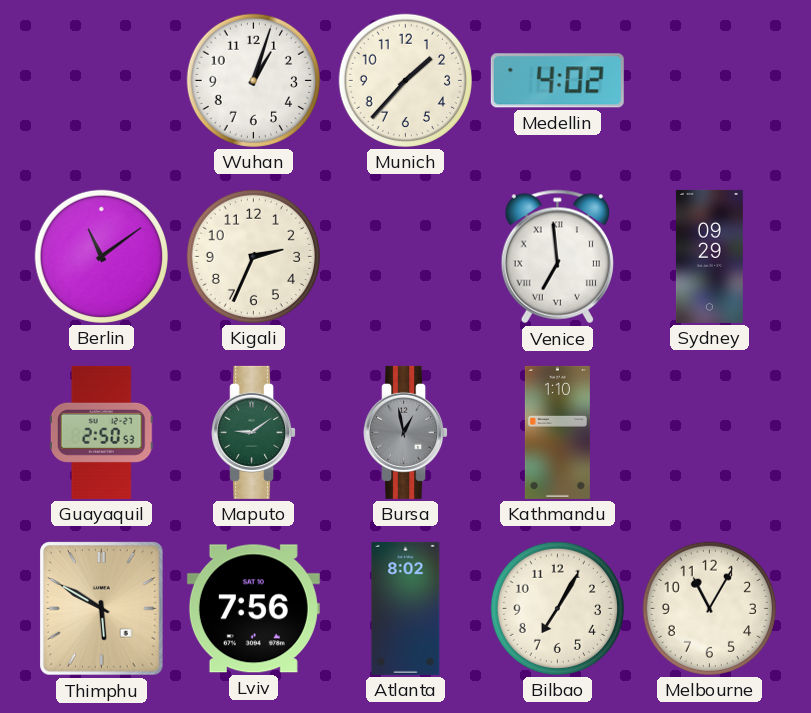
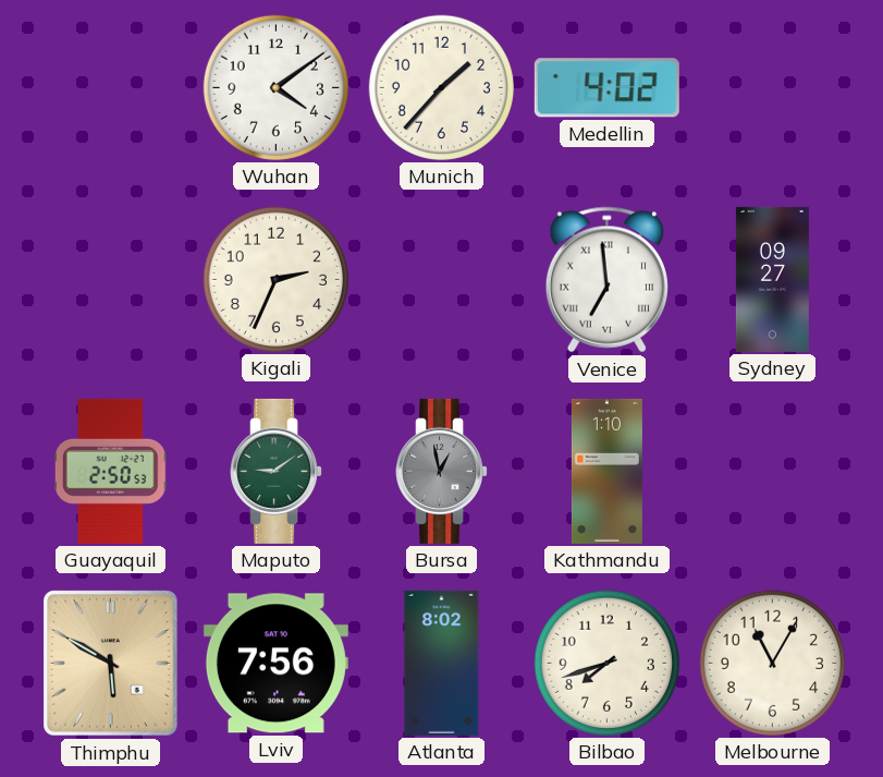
Wuhan: 1:03 -> 4:09
Berlin: 11:09 -> none
Sydney: 09:29 -> 09:27
Bilbao: 7:05 -> 7:42
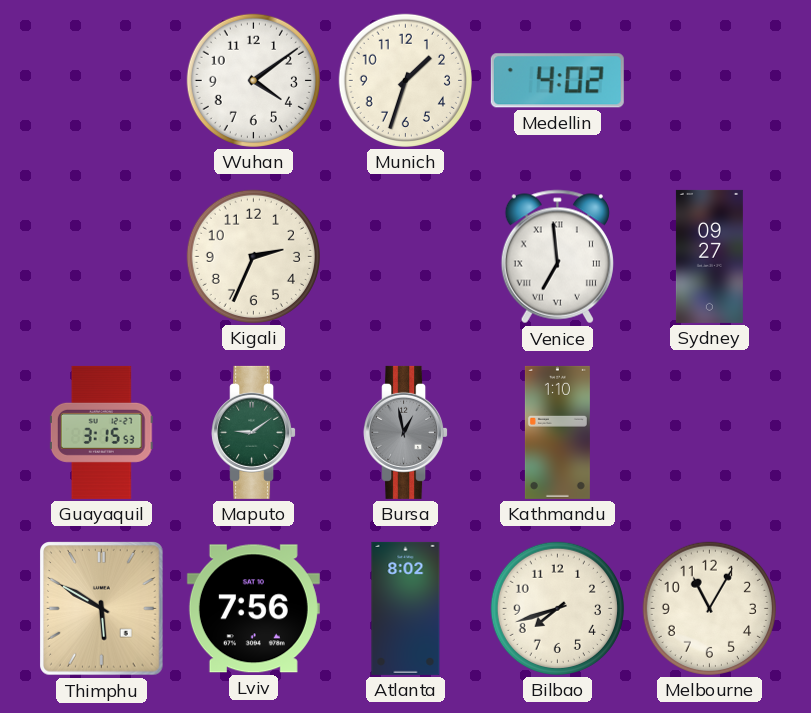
Munich: 1:37 -> 1:33
Guayaquil: 2:50 -> 3:15
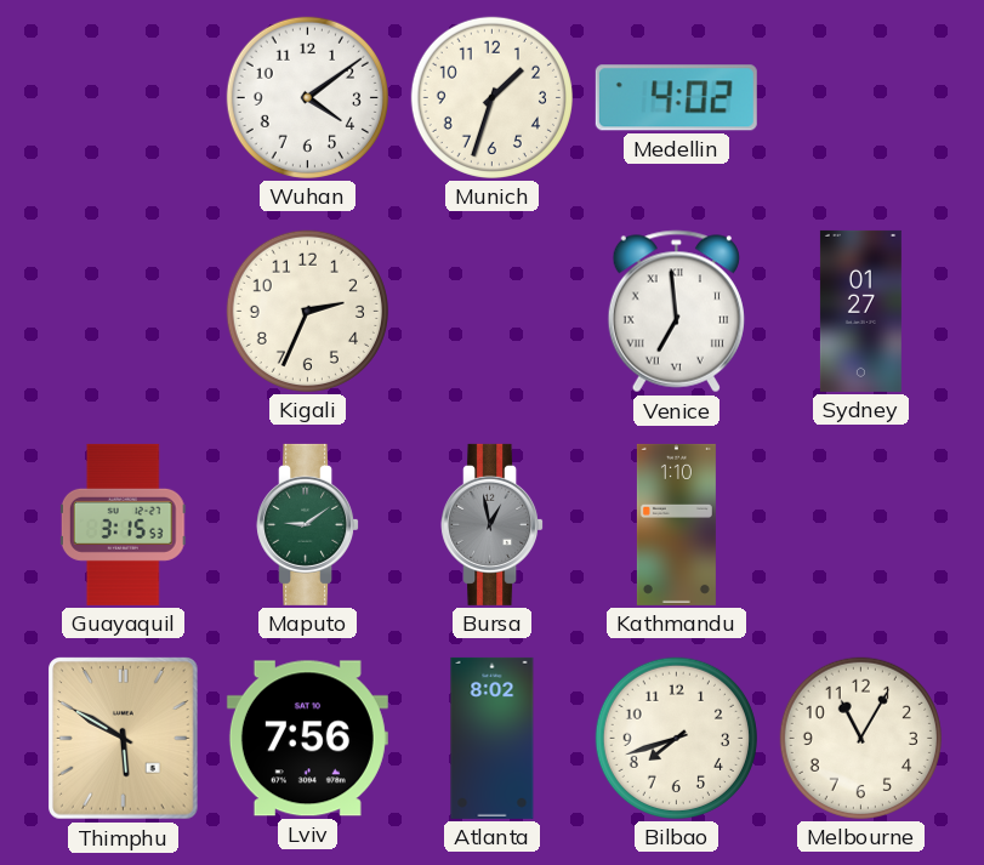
Sydney: 09:27 -> 01:27
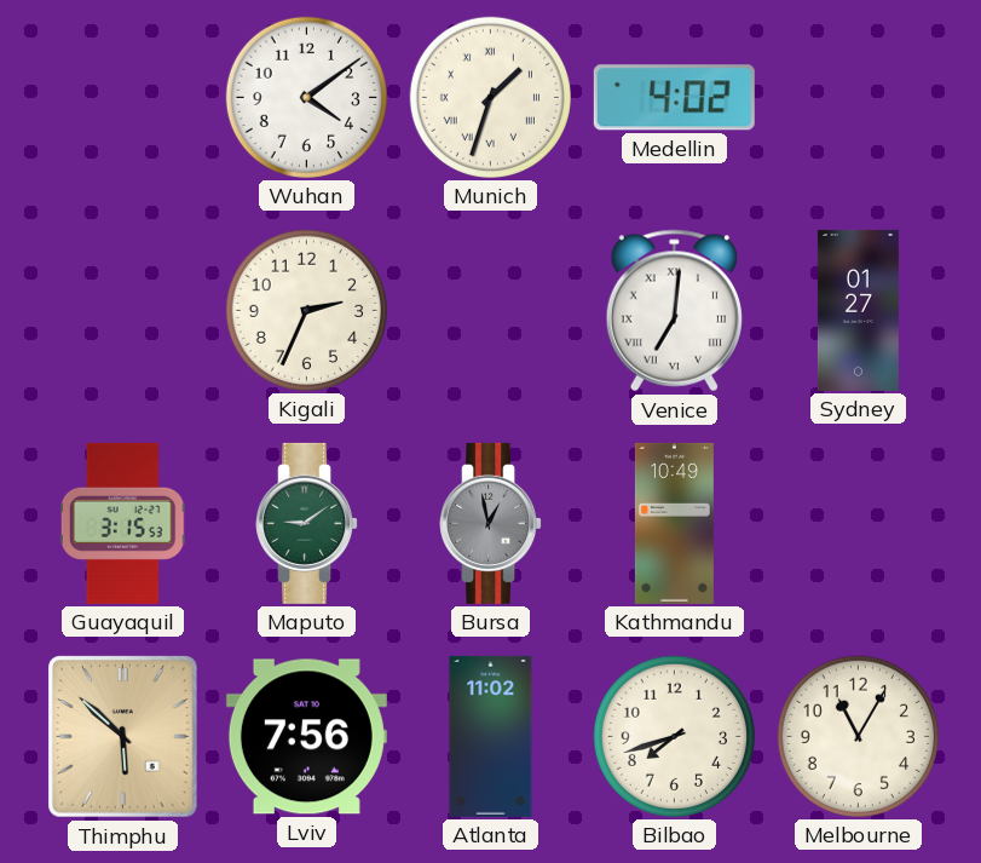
Munich numerals: Arabic -> Roman
Venice: 6:59 -> 7:01
Kathmandu: 1:10 -> 10:49
Thimphu: 5:50 -> 5:52
Atlanta: 8:02 -> 11:02
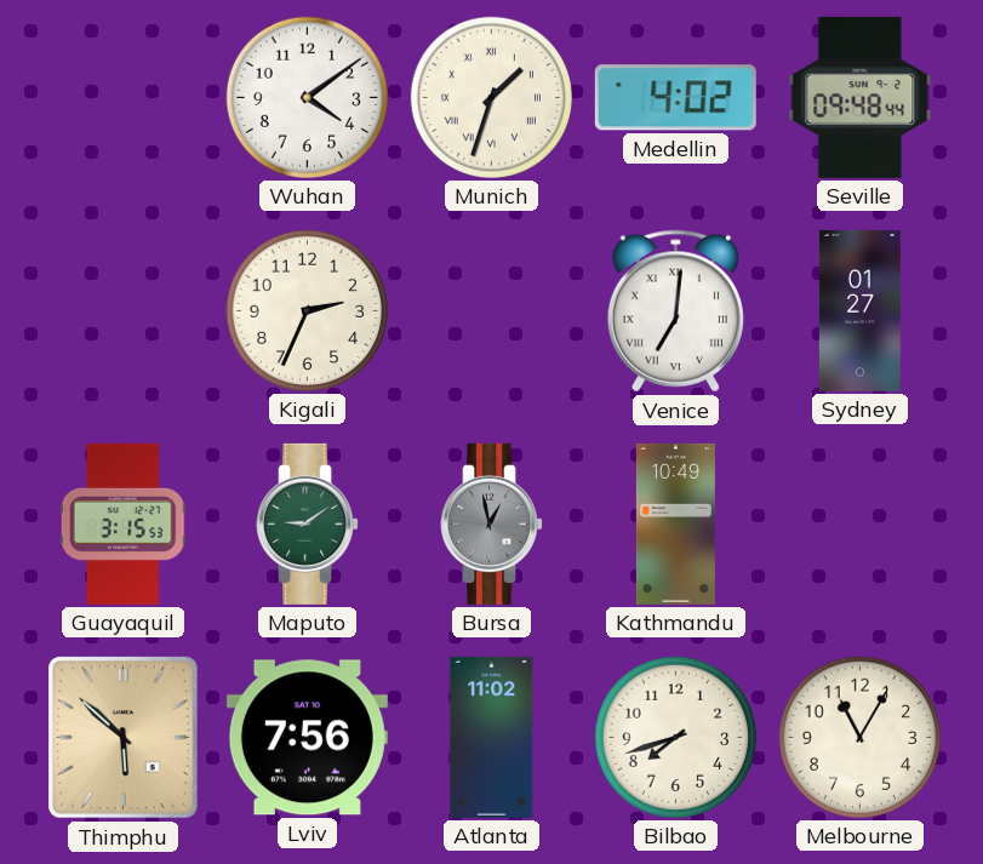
Seville: none -> 09:48
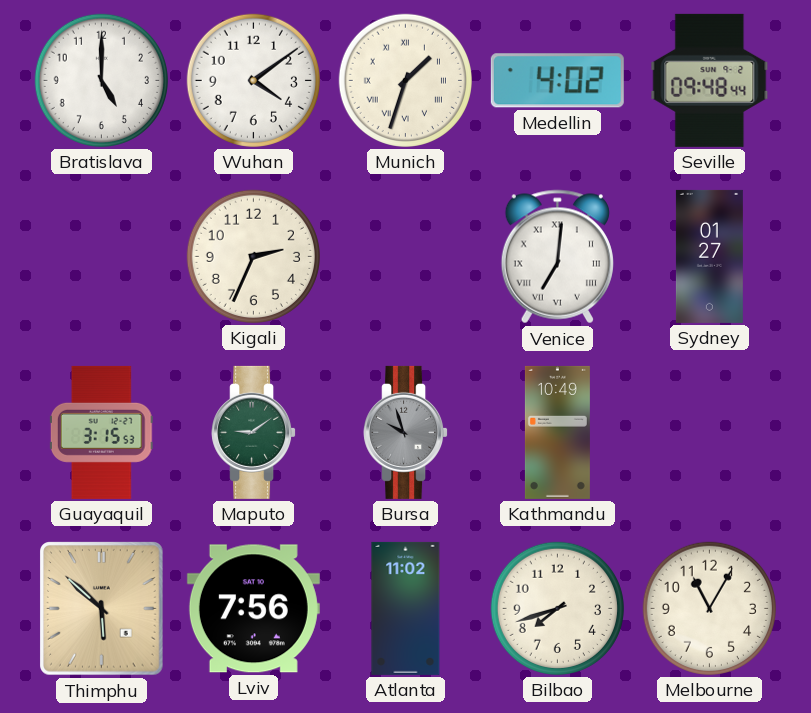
Bratislava: none -> 5:00
Bursa: 12:58 -> 9:57
